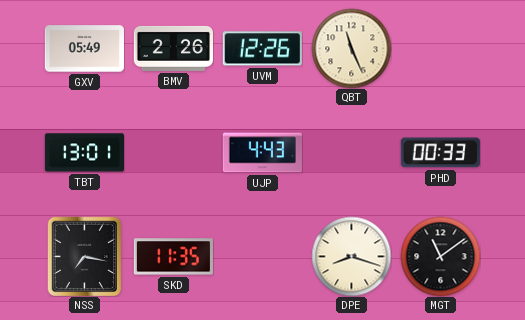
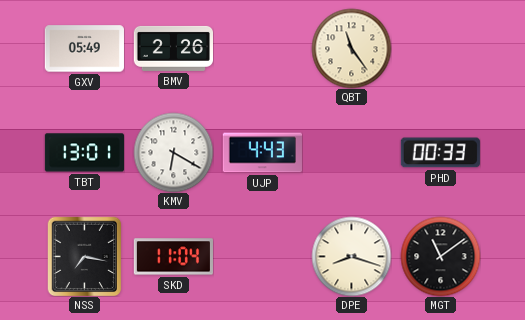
UVM: 12:26 -> none
QBT: 11:26 -> 11:24
KMV: none -> 6:20
SKD: 11:35 -> 11:04
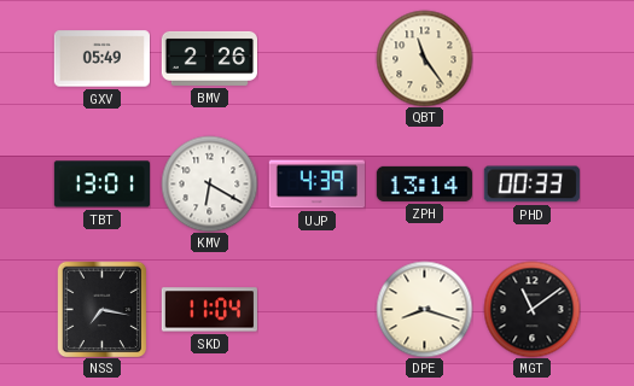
UJP: 4:43 -> 4:39
ZPH: none -> 13:14
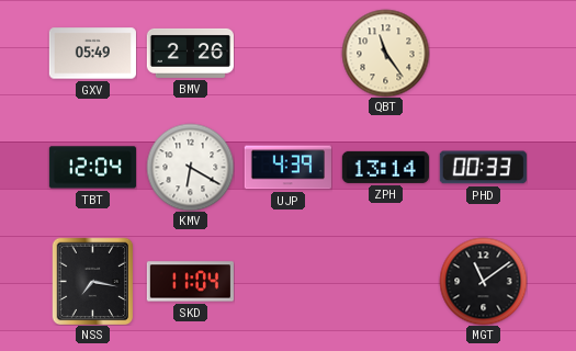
TBT: 13:01 -> 12:04
DPE: 8:18 -> none
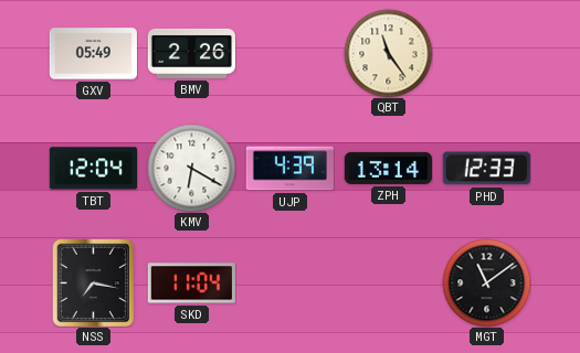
PHD: 00:33 -> 12:33
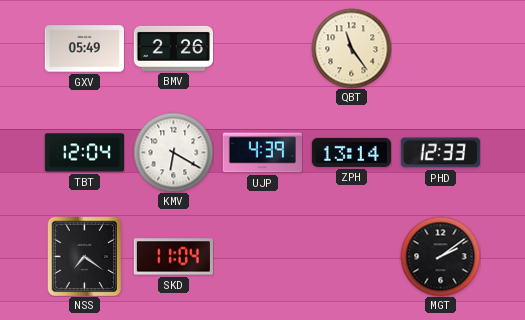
NSS: 7:17 -> 7:21
MGT: 11:09 -> 2:09
